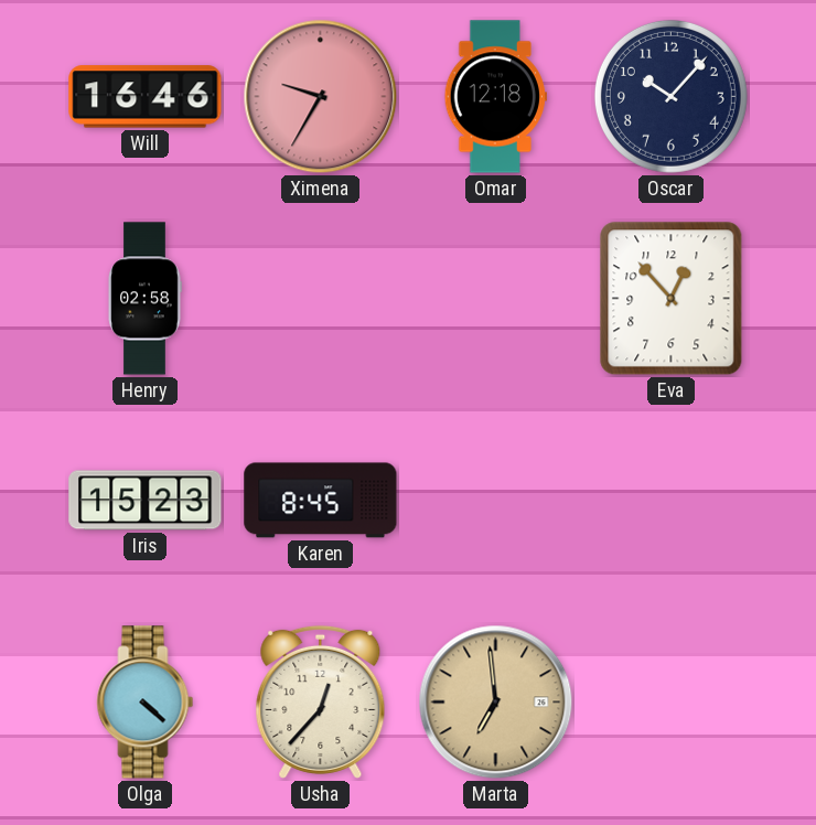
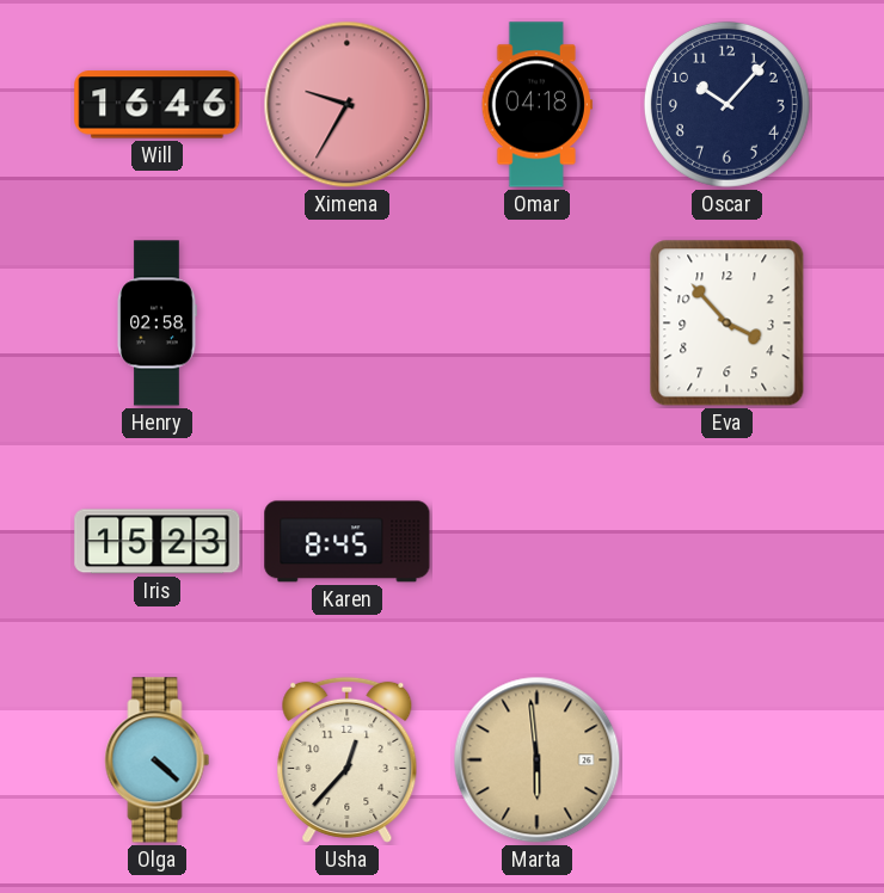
Omar: 12:18 -> 04:18
Eva: 12:53 -> 3:53
Marta: 6:59 -> 5:59
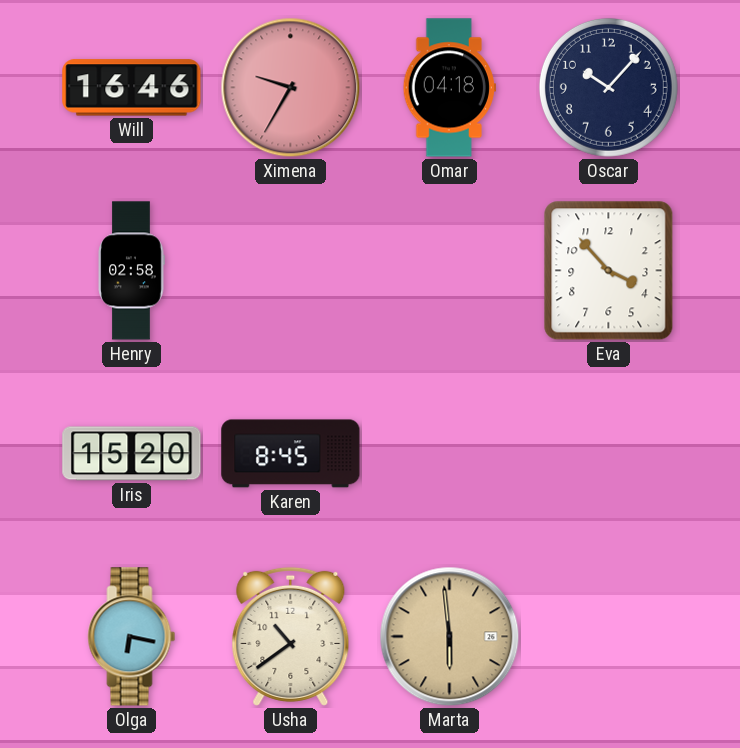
Iris: 15:23 -> 15:20
Olga: 4:22 -> 6:17
Usha: 12:37 -> 10:39
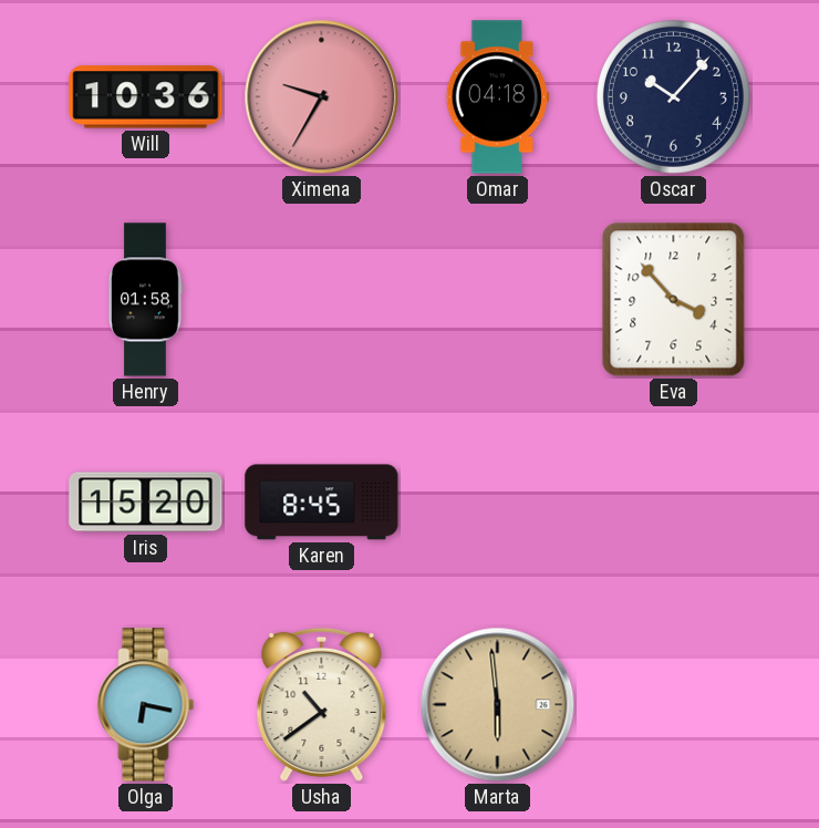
Will: 16:46 -> 10:36
Henry: 02:58 -> 01:58
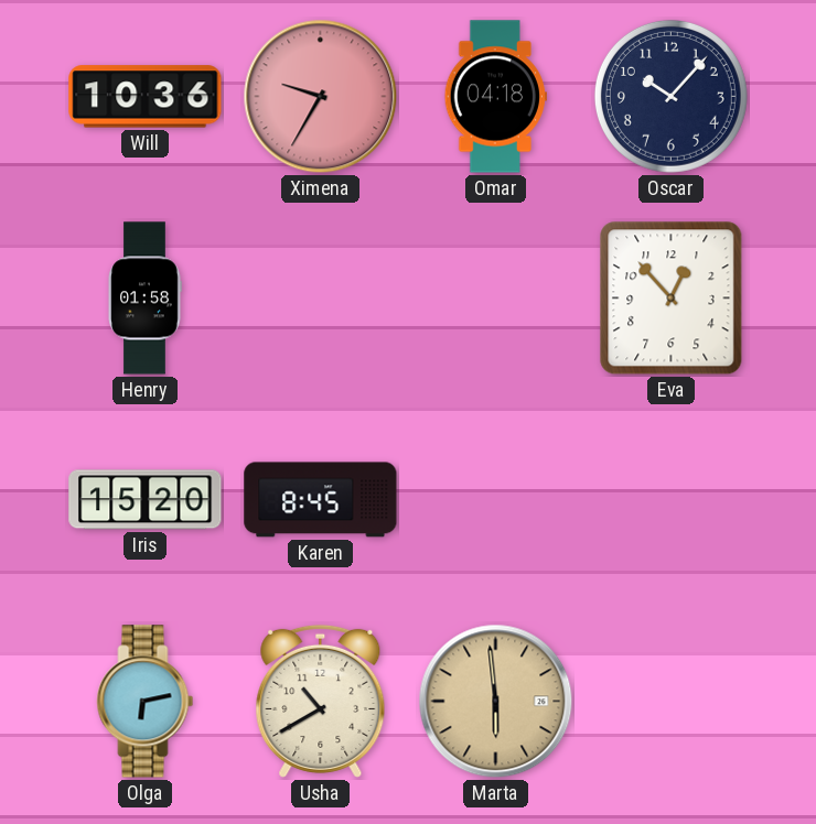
Eva: 3:53 -> 12:53
Olga: 6:17 -> 6:13
Usha: 10:39 -> 10:40
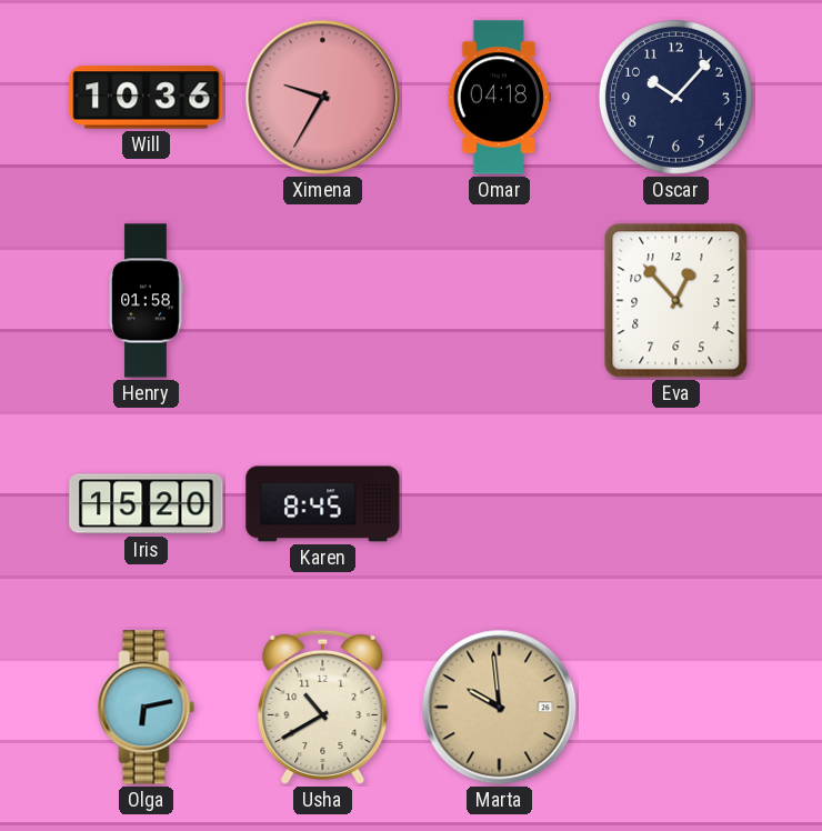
Marta: 5:59 -> 9:59
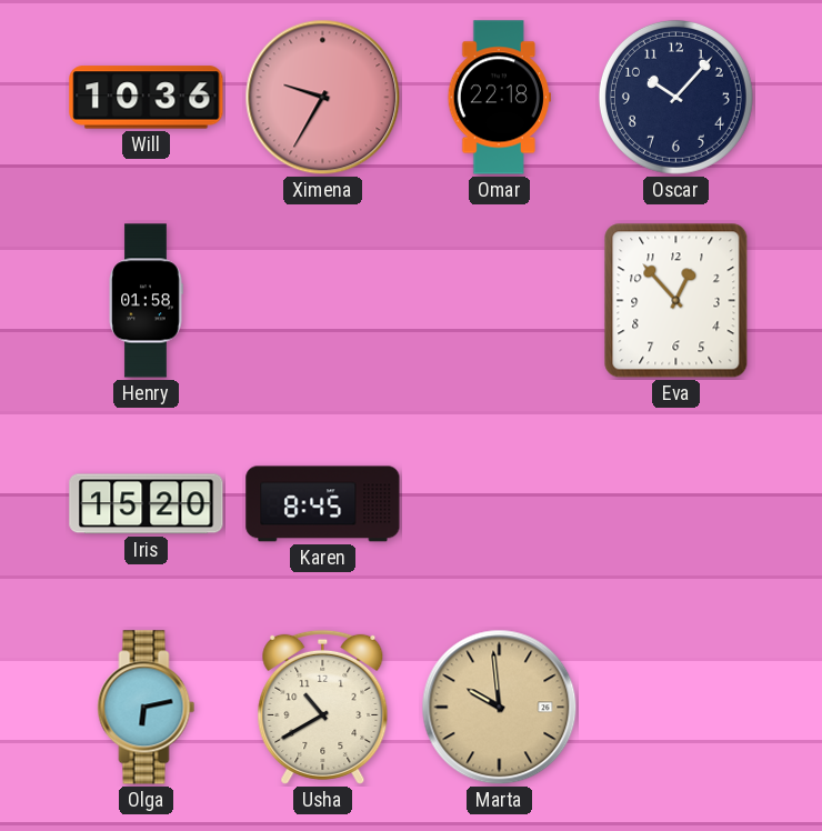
Omar: 04:18 -> 22:18
